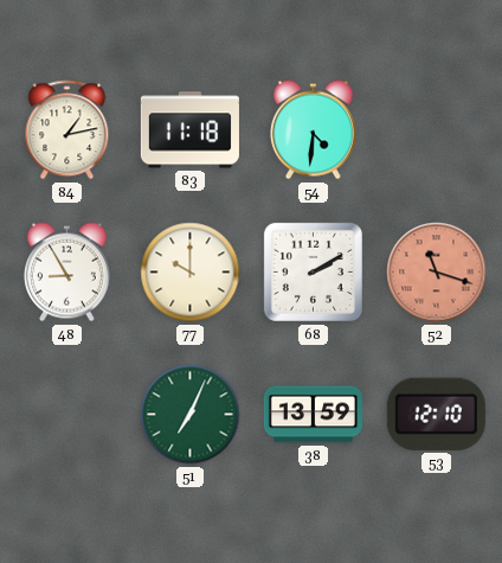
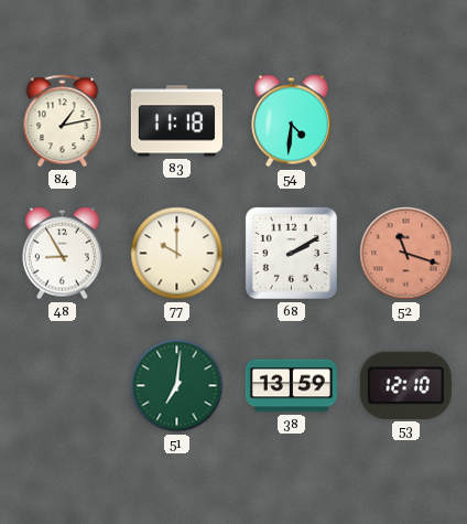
51: 7:04 -> 7:01
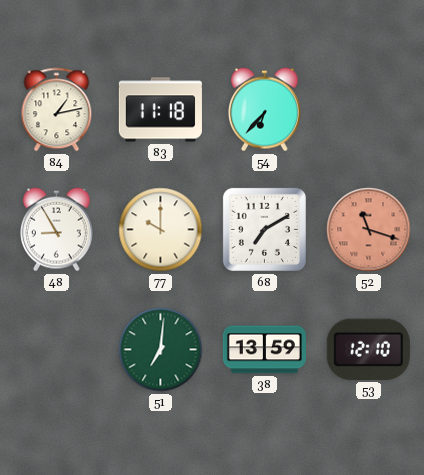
54: 4:31 -> 6:37
68: 2:10 -> 7:10
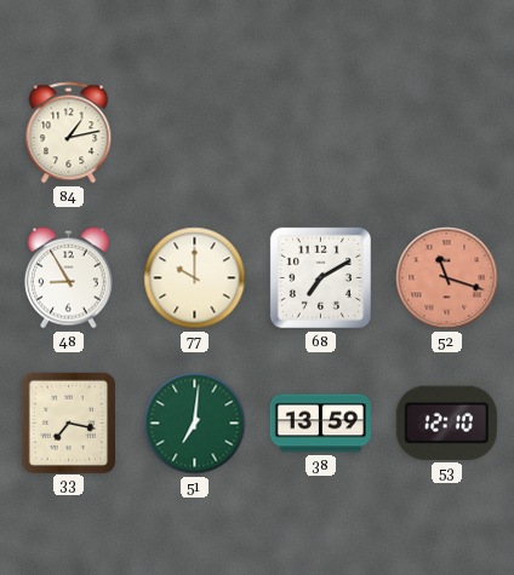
83: 11:18 -> none
54: 6:37 -> none
33: none -> 7:17
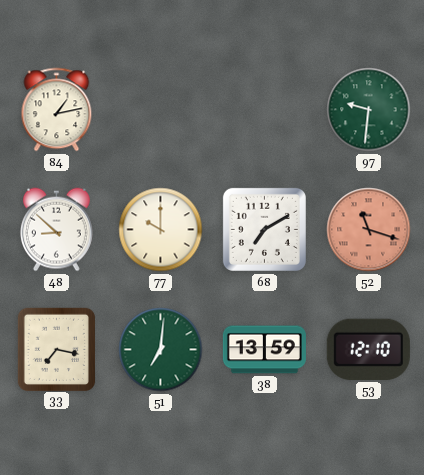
97: none -> 9:31
48: 8:55 -> 8:52
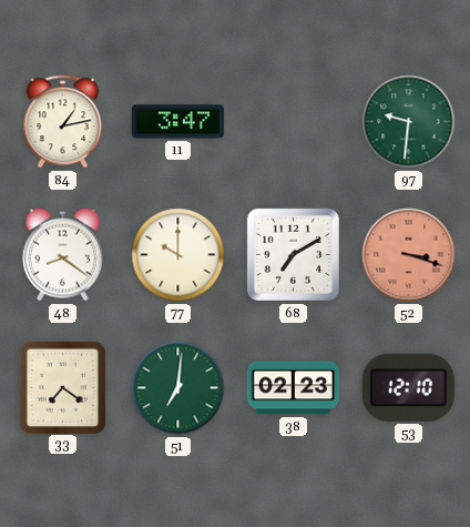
11: none -> 3:47
48: 8:52 -> 8:21
52: 11:18 -> 3:18
33: 7:17 -> 7:21
38: 13:59 -> 02:23
